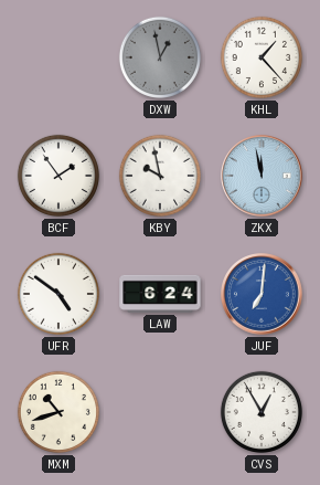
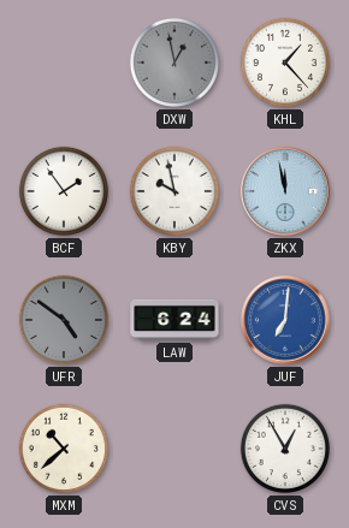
UFR dial: white -> grey
MXM: 10:42 -> 10:38
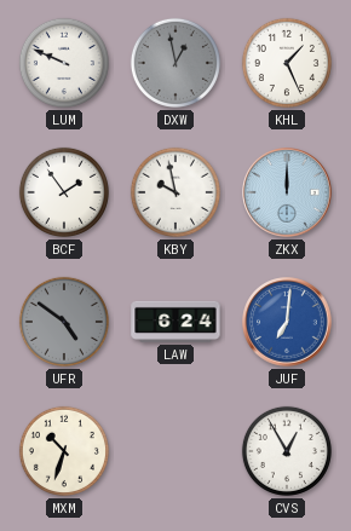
LUM: none -> 9:49
KHL: 1:23 -> 1:26
ZKX: 11:58 -> 12:00
MXM: 10:38 -> 10:33
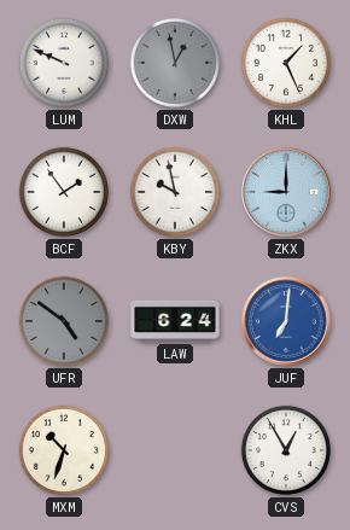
ZKX: 12:00 -> 9:00
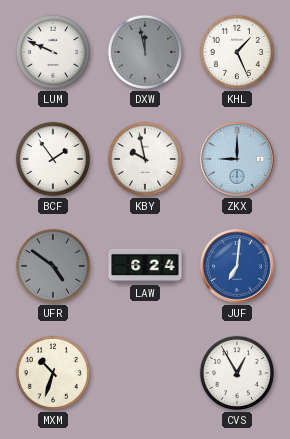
DXW: 12:58 -> 11:58
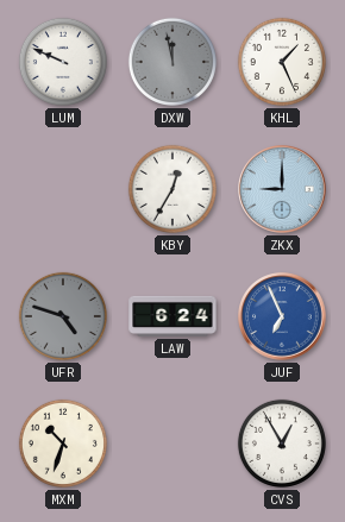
BCF: 1:54 -> none
KBY: 9:58 -> 12:35
UFR: 4:51 -> 4:48
JUF: 7:01 -> 6:56
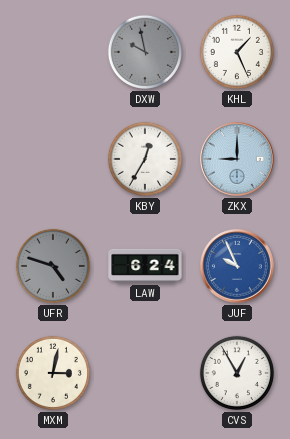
LUM: 9:49 -> none
DXW: 11:58 -> 9:58
JUF: 6:56 -> 9:56
MXM: 10:33 -> 3:02
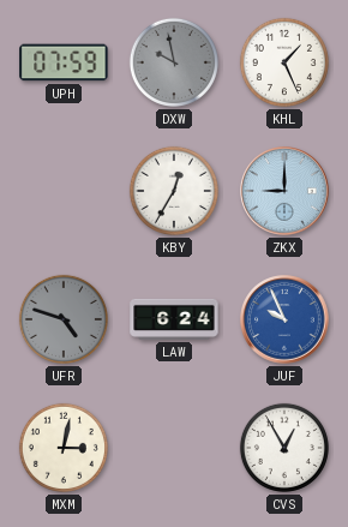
UPH: none -> 07:59
